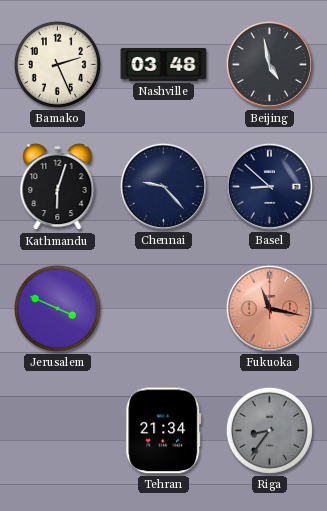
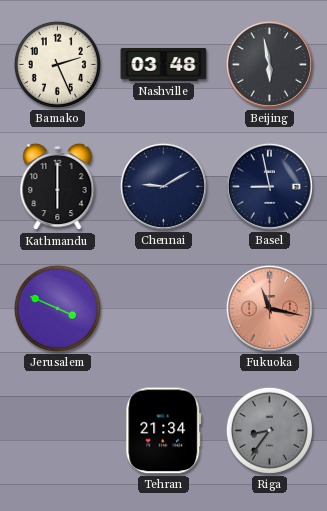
Beijing: 4:58 -> 5:58
Kathmandu: 6:03 -> 6:00
Chennai: 9:23 -> 9:10
Basel: 8:52 -> 8:58
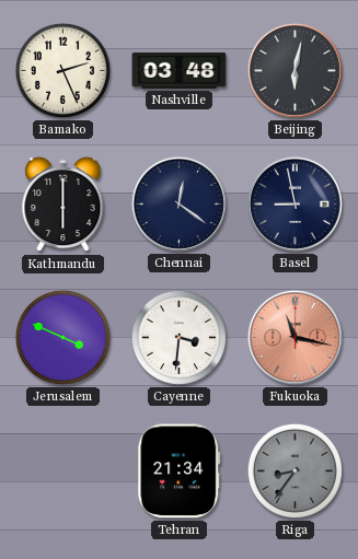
Beijing: 5:58 -> 6:02
Chennai: 9:10 -> 12:21
Cayenne: none -> 3:31
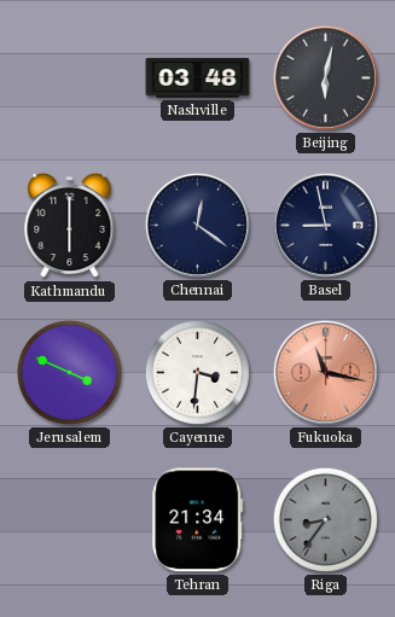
Bamako: 2:26 -> none
